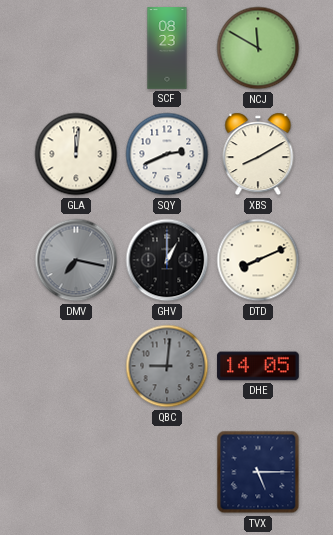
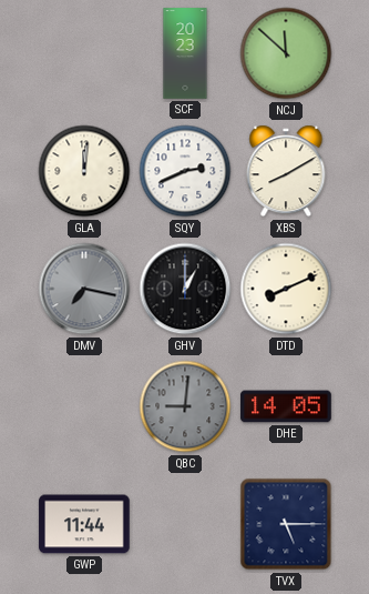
SCF: 08:23 -> 20:23
NCJ: 11:50 -> 11:52
GWP: none -> 11:44
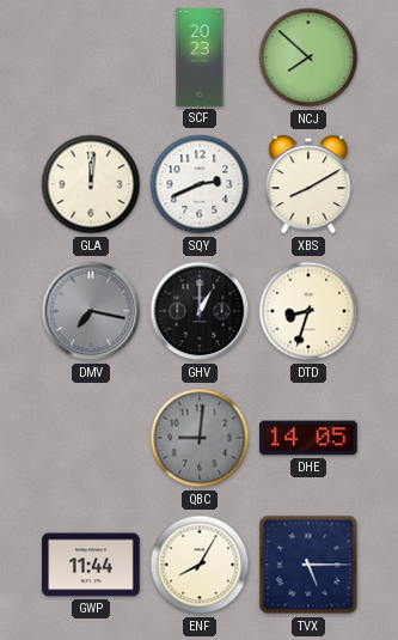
NCJ: 11:52 -> 7:52
DTD: 8:11 -> 8:33
ENF: none -> 8:05
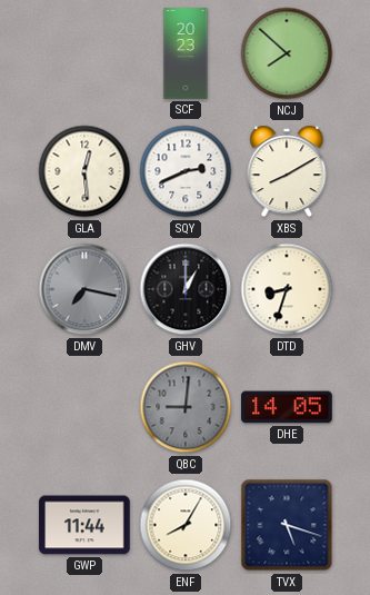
GLA: 12:01 -> 12:29
TVX: 5:15 -> 5:18
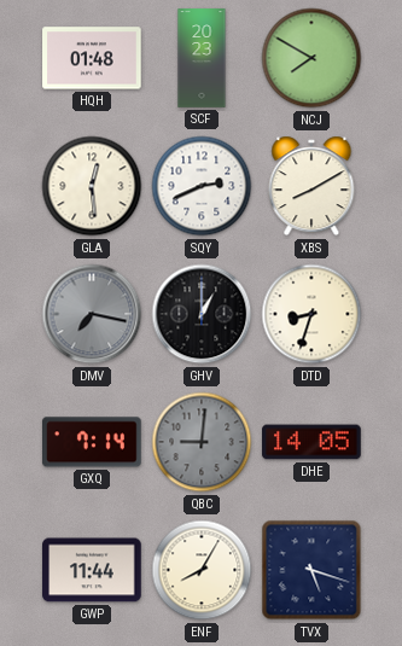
HQH: none -> 01:48
NCJ: 7:52 -> 7:50
GXQ: none -> 7:14
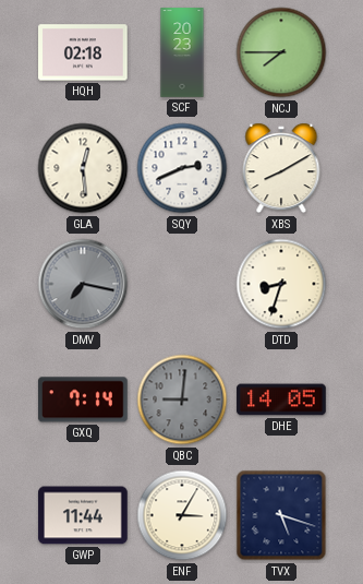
HQH: 01:48 -> 02:18
NCJ: 7:50 -> 7:45
GHV: 1:00 -> none
ENF: 8:05 -> 3:05
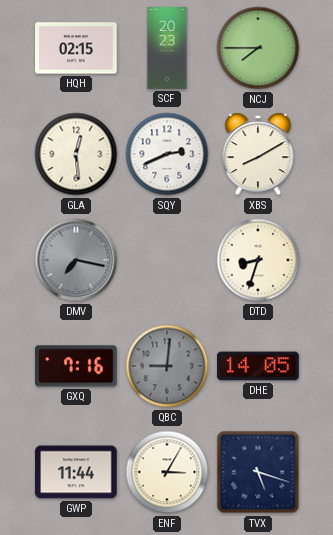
HQH: 02:18 -> 02:15
GXQ: 7:14 -> 7:16
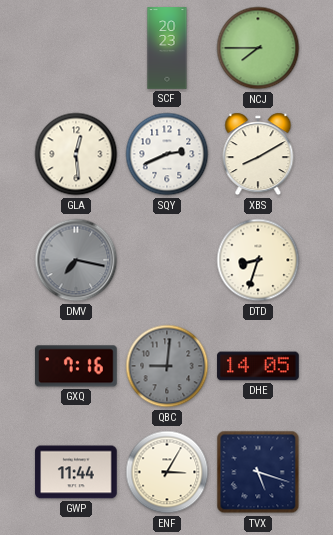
HQH: 02:15 -> none
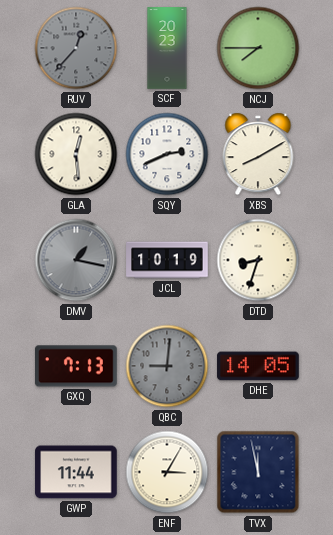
RUV: none -> 12:37
DMV: 7:17 -> 1:17
JCL: none -> 10:19
GXQ: 7:16 -> 7:13
TVX: 5:18 -> 11:58
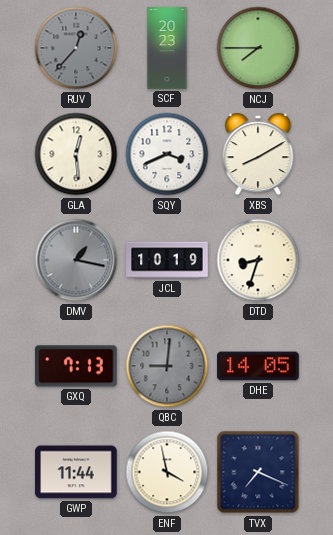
SQY: 2:41 -> 3:41
ENF: 3:05 -> 3:58
TVX: 11:58 -> 7:19
